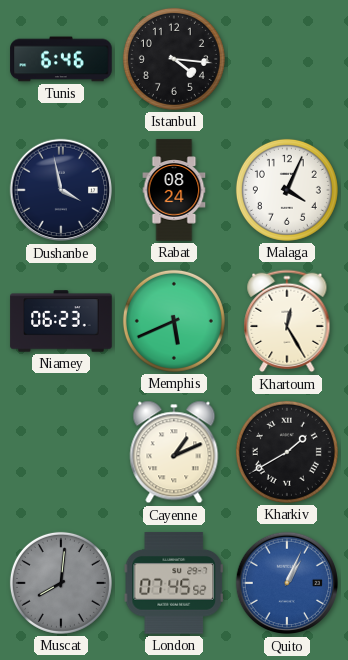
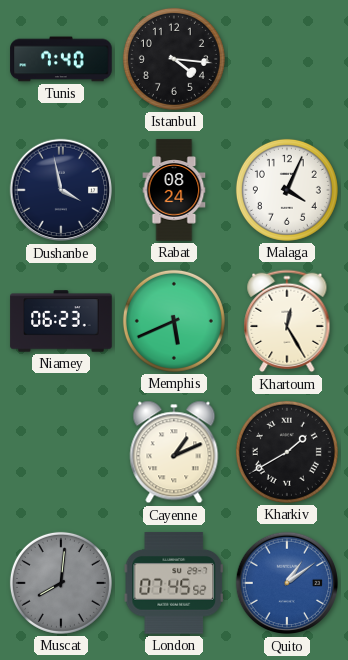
Tunis: 6:46 -> 7:40
Quito: 1:04 -> 1:09
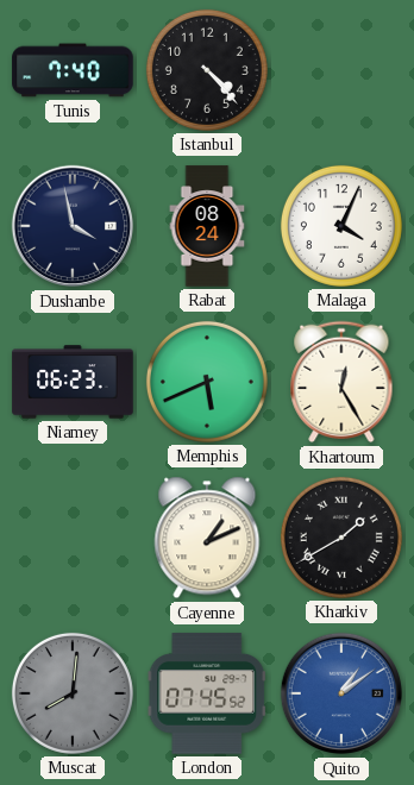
Istanbul: 4:16 -> 4:23
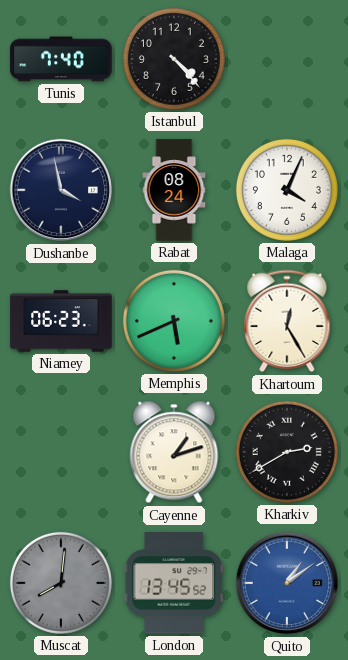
Cayenne: 1:11 -> 1:12
Kharkiv: 1:40 -> 2:40
London: 07:45 -> 13:45
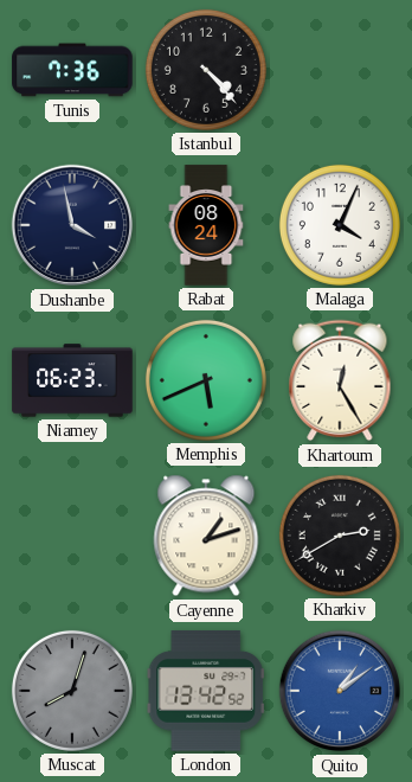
Tunis: 7:40 -> 7:36
Muscat: 8:01 -> 8:03
London: 13:45 -> 13:42
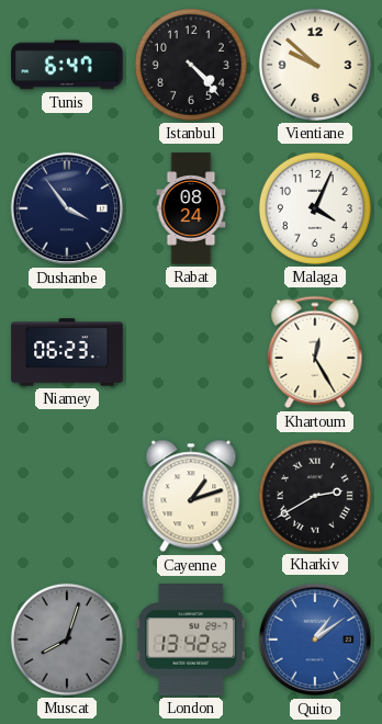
Tunis: 7:36 -> 6:47
Vientiane: none -> 9:52
Dushanbe: 3:58 -> 3:54
Memphis: 5:41 -> none
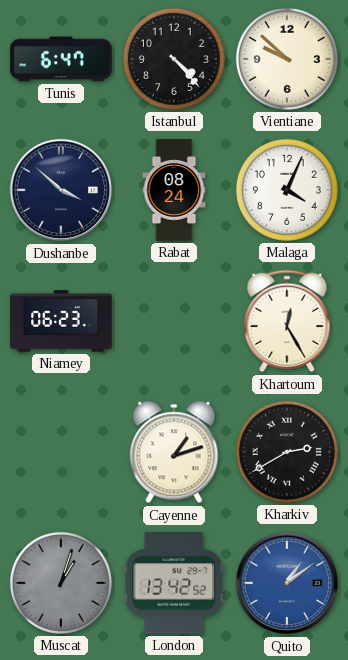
Dushanbe: 3:54 -> 3:52
Muscat: 8:03 -> 1:03
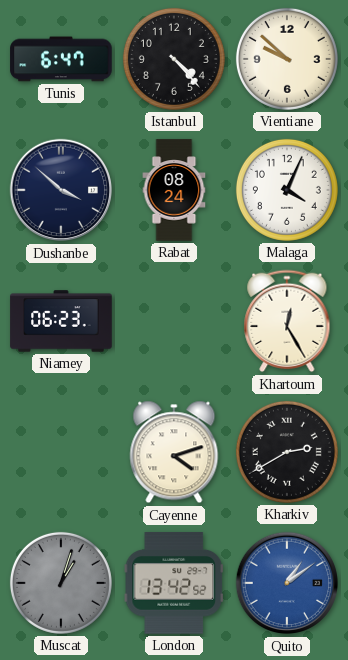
Cayenne: 1:12 -> 4:12
